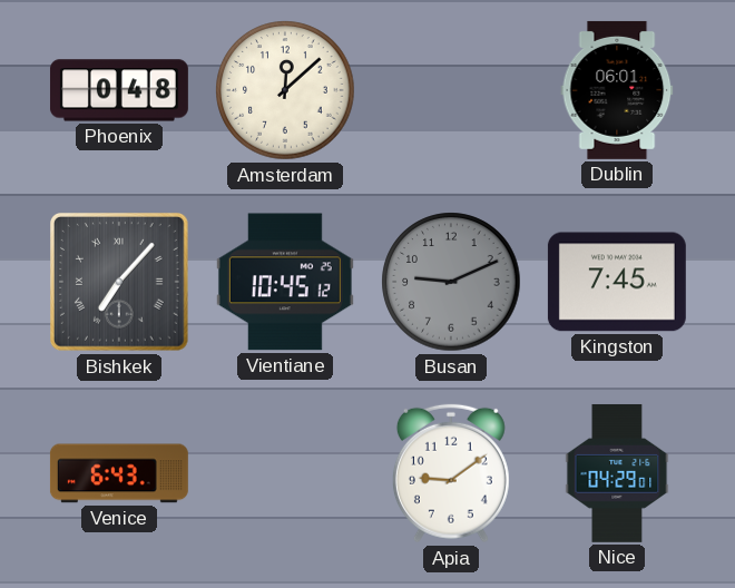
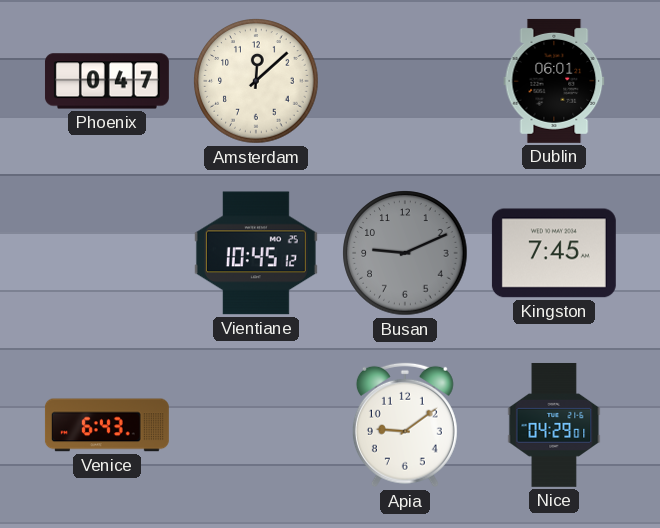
Phoenix: 0:48 -> 0:47
Bishkek: 7:07 -> none
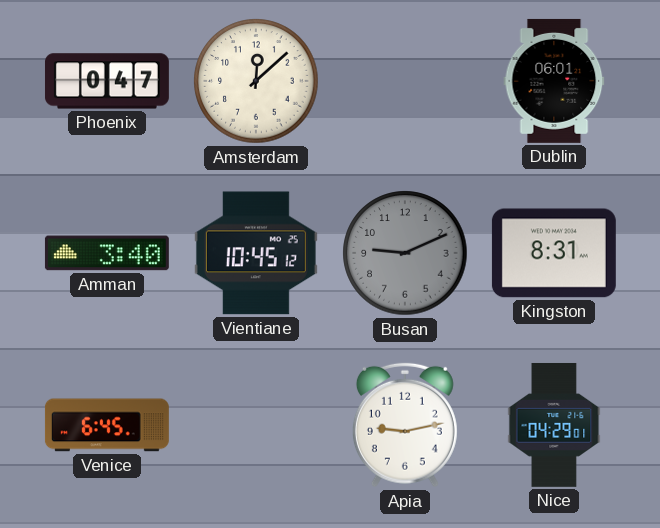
Amman: none -> 3:40
Kingston: 7:45 -> 8:31
Venice: 6:43 -> 6:45
Apia: 9:09 -> 9:13
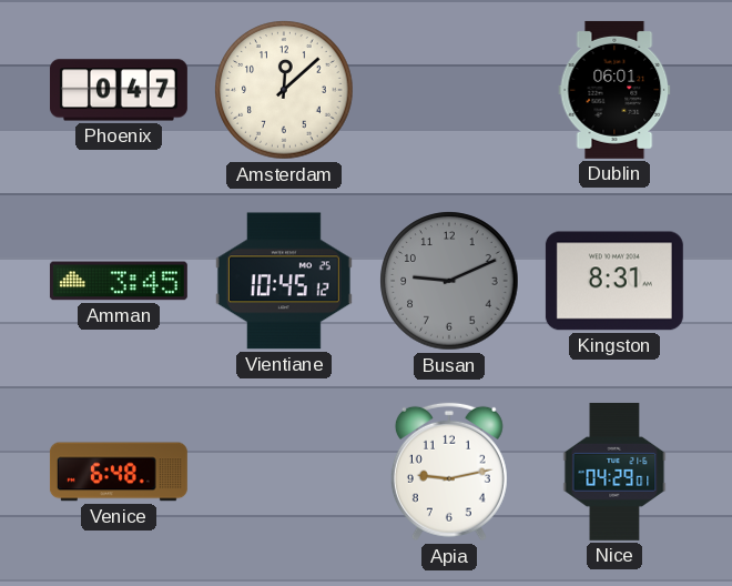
Amman: 3:40 -> 3:45
Venice: 6:45 -> 6:48
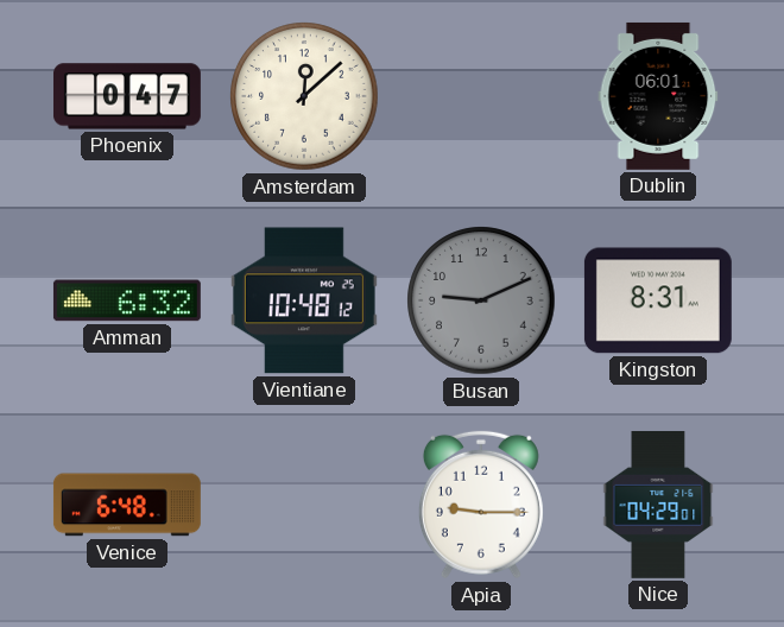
Amman: 3:45 -> 6:32
Vientiane: 10:45 -> 10:48
Apia: 9:13 -> 9:15
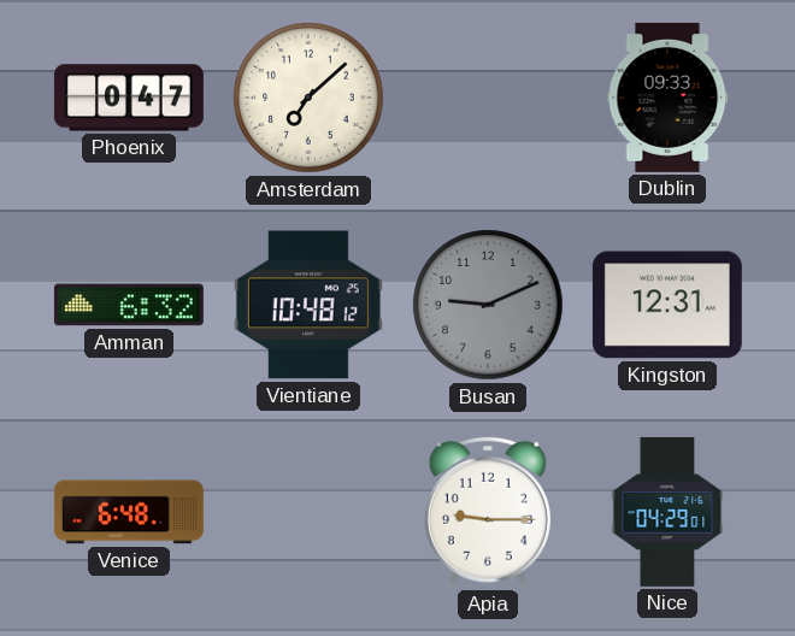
Amsterdam: 12:08 -> 7:08
Dublin: 06:01 -> 09:33
Kingston: 8:31 -> 12:31
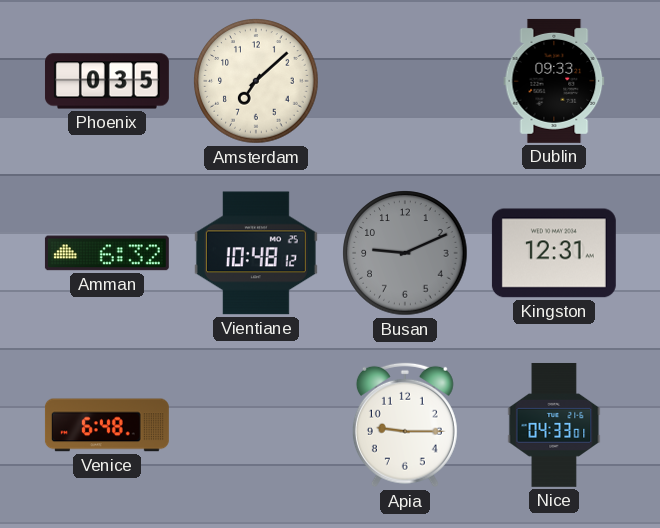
Phoenix: 0:47 -> 0:35
Nice: 04:29 -> 04:33
